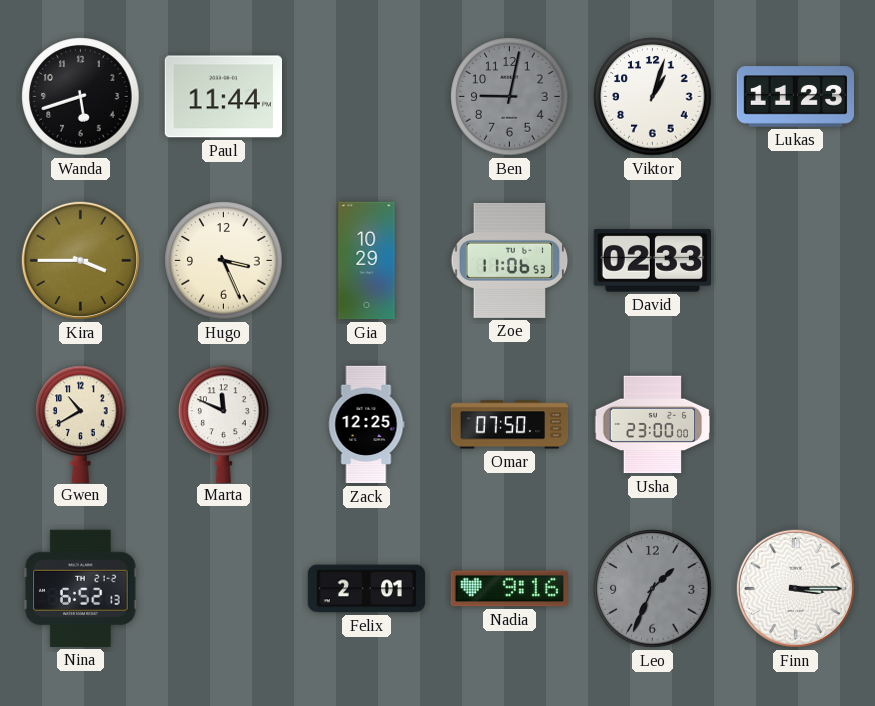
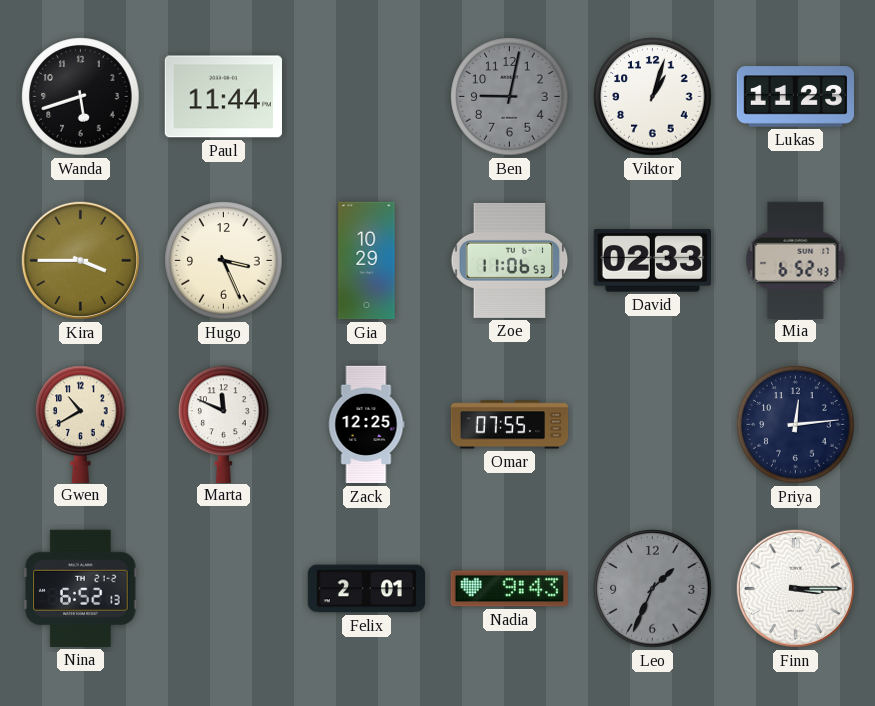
Mia: none -> 6:52
Omar: 07:50 -> 07:55
Usha: 23:00 -> none
Priya: none -> 12:14
Nadia: 9:16 -> 9:43
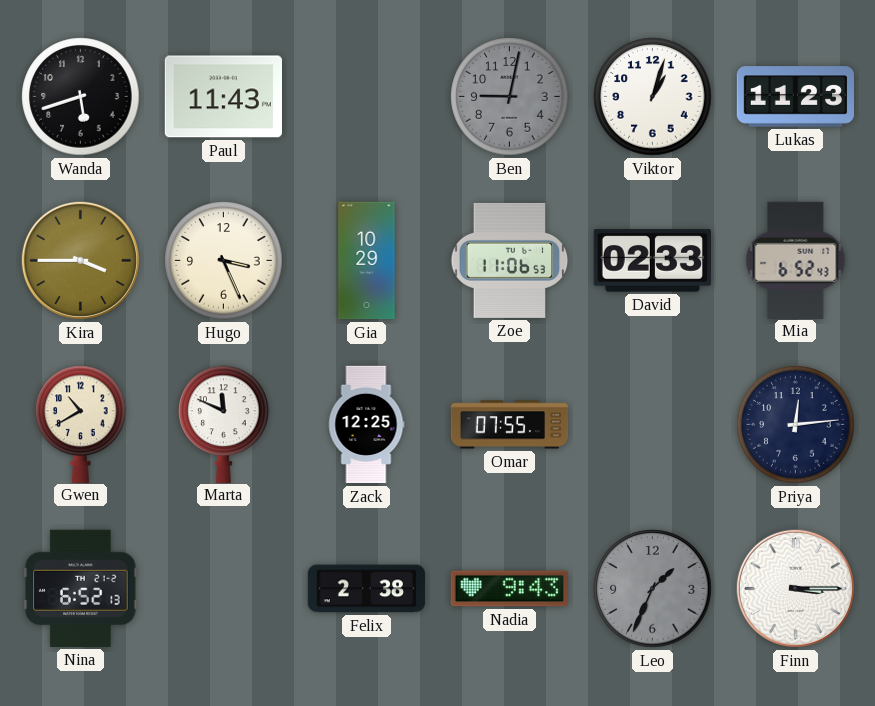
Paul: 11:44 -> 11:43
Felix: 2:01 -> 2:38
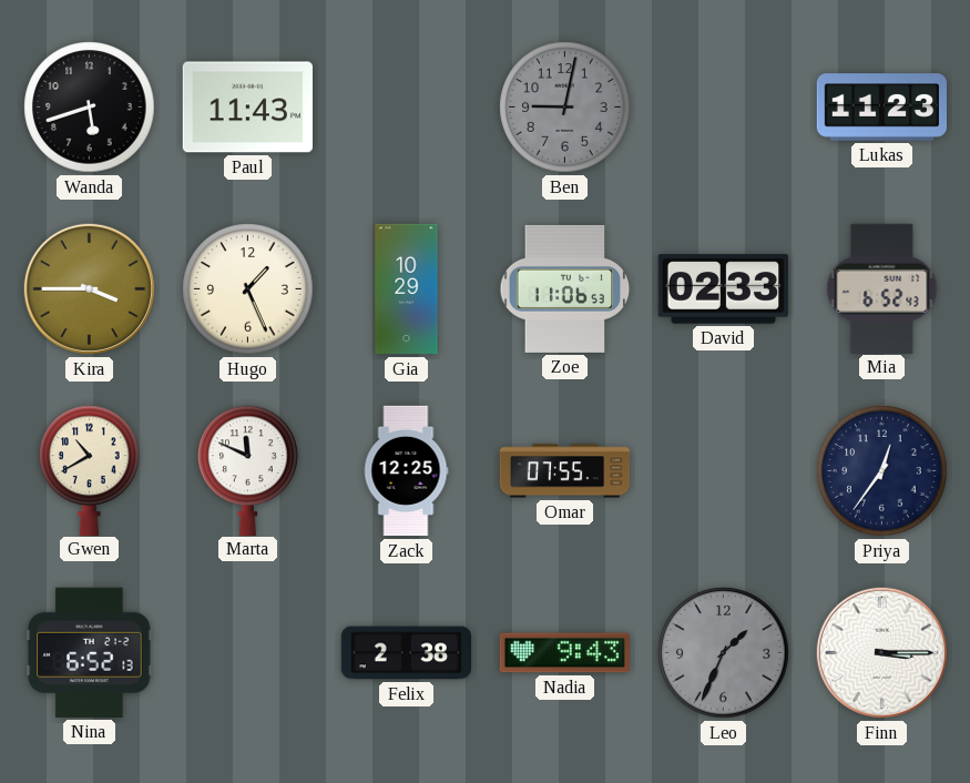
Viktor: 1:03 -> none
Hugo: 3:26 -> 1:26
Priya: 12:14 -> 12:36
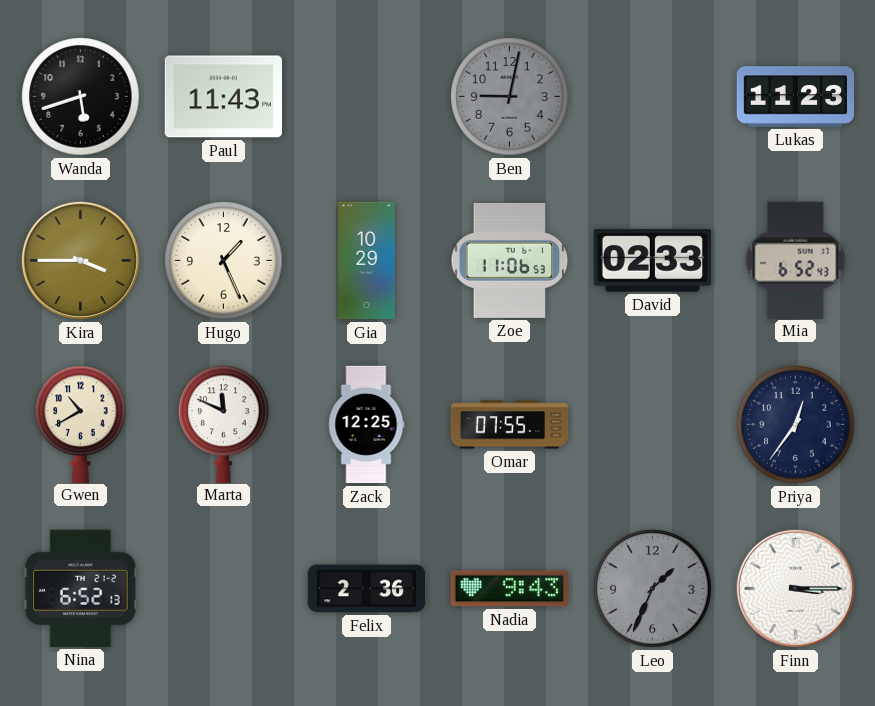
Felix: 2:38 -> 2:36
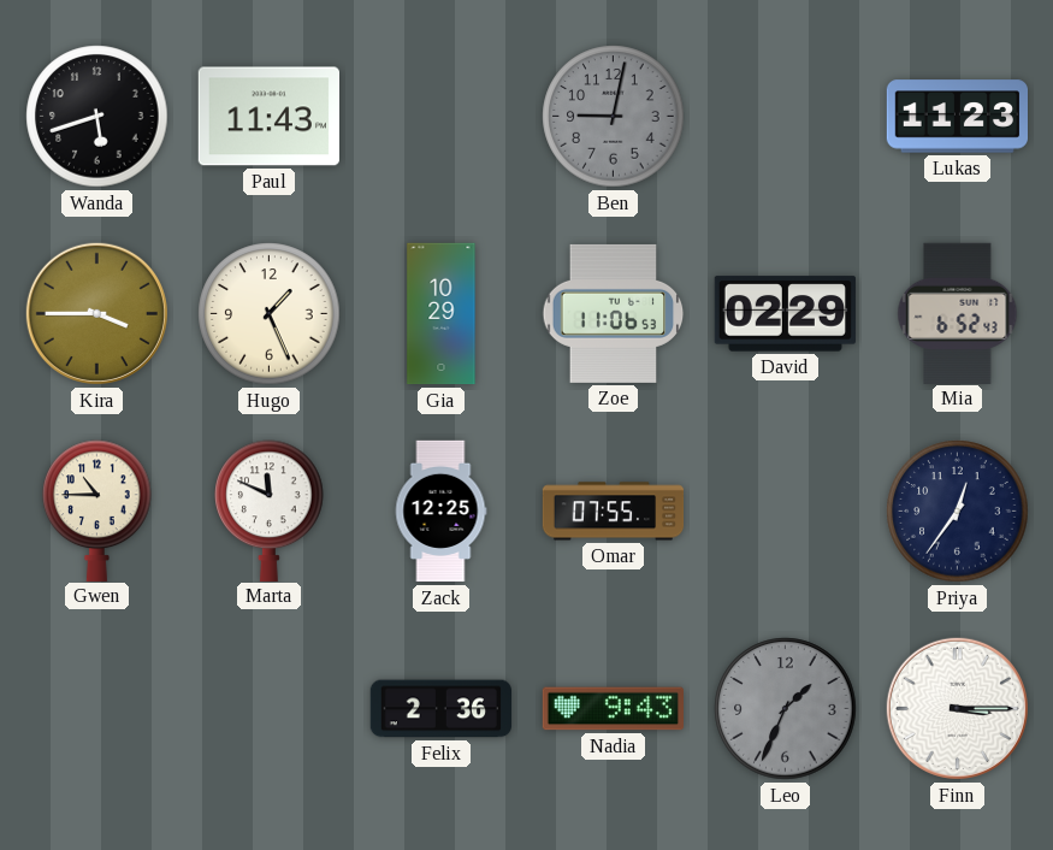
David: 02:33 -> 02:29
Gwen: 10:40 -> 10:45
Nina: 6:52 -> none
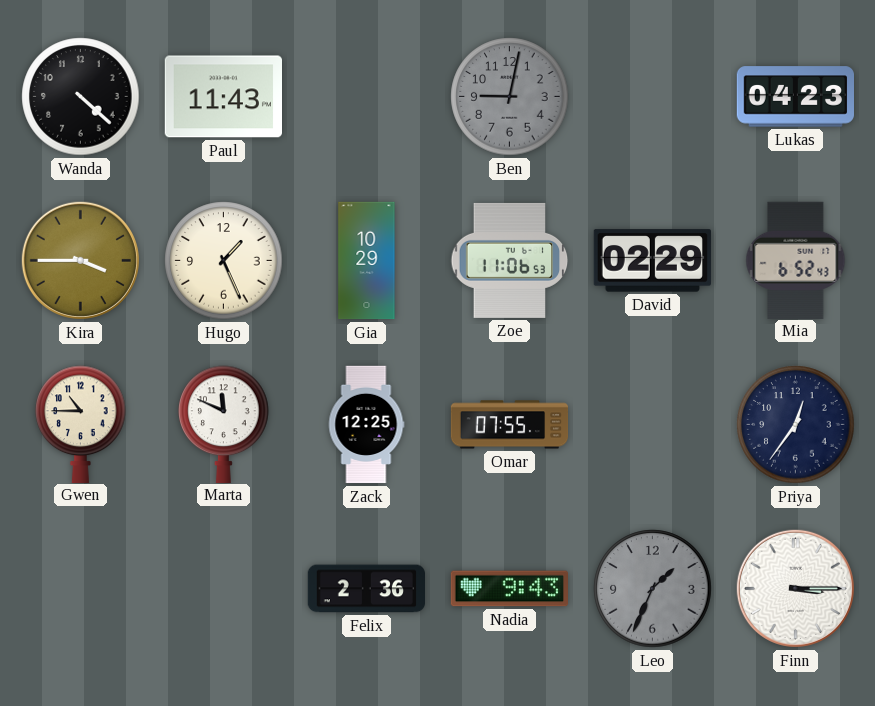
Wanda: 5:42 -> 4:22
Lukas: 11:23 -> 04:23
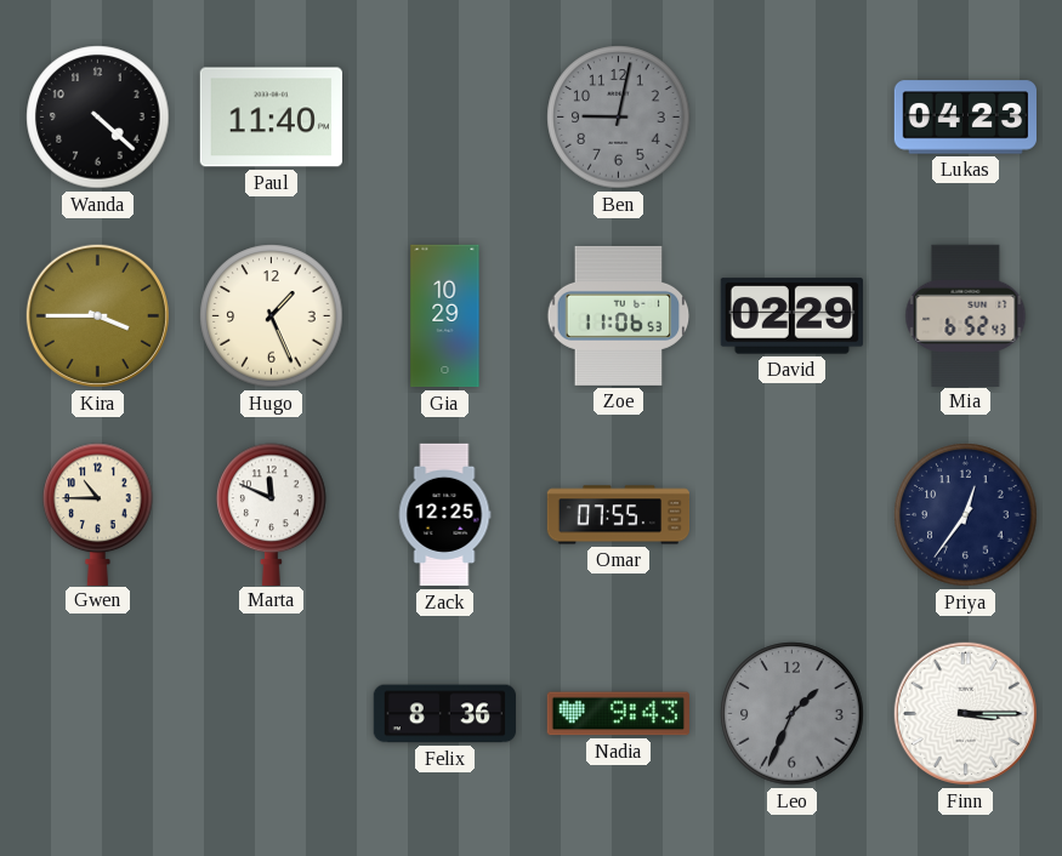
Paul: 11:43 -> 11:40
Felix: 2:36 -> 8:36
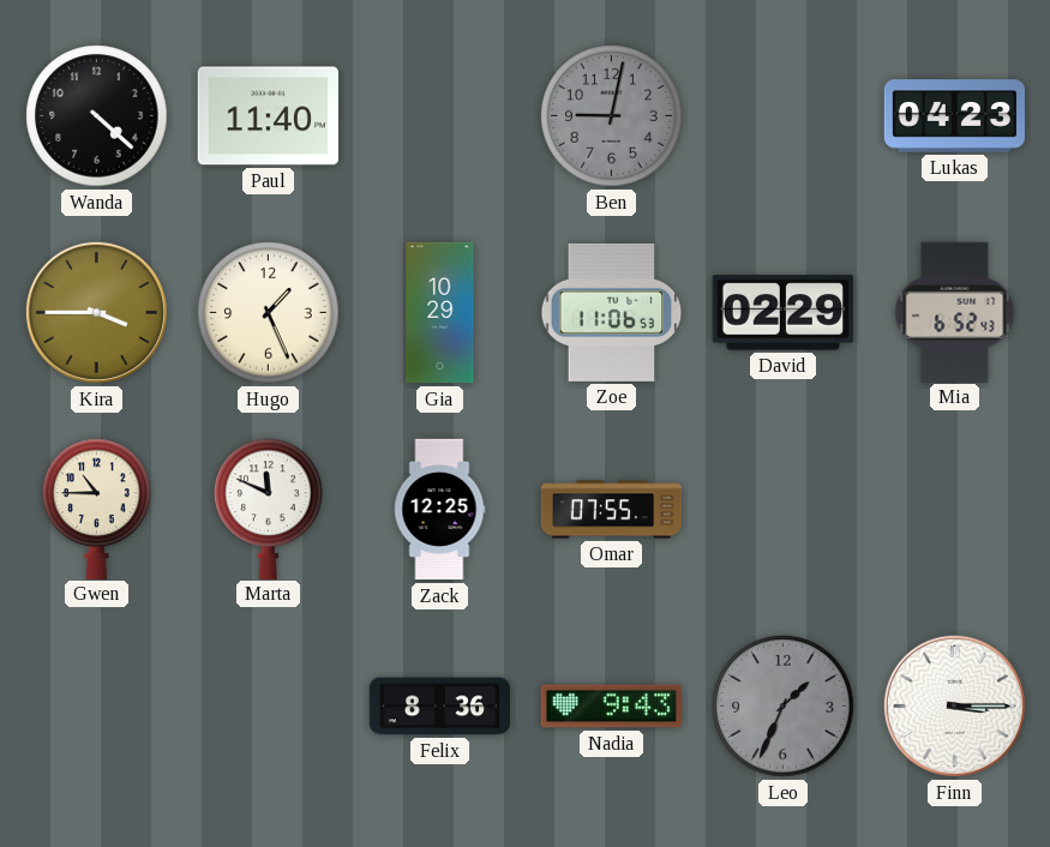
Priya: 12:36 -> none
